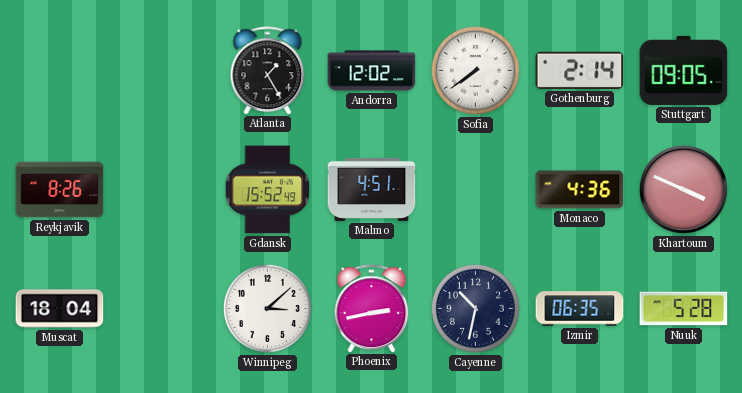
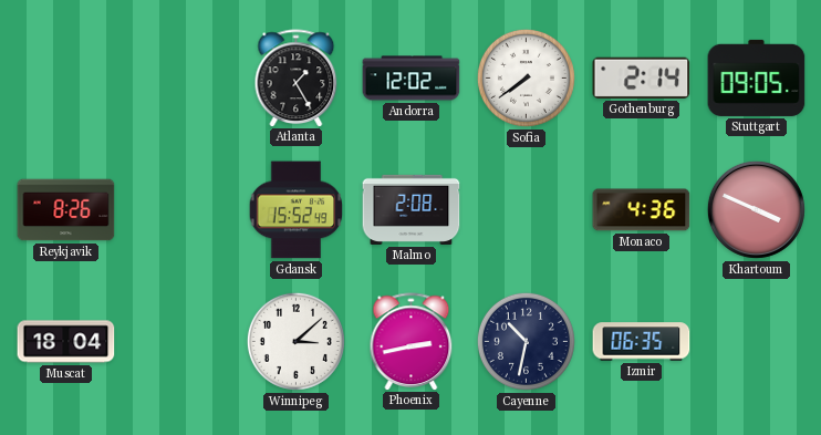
Malmo: 4:51 -> 2:08
Nuuk: 5:28 -> none
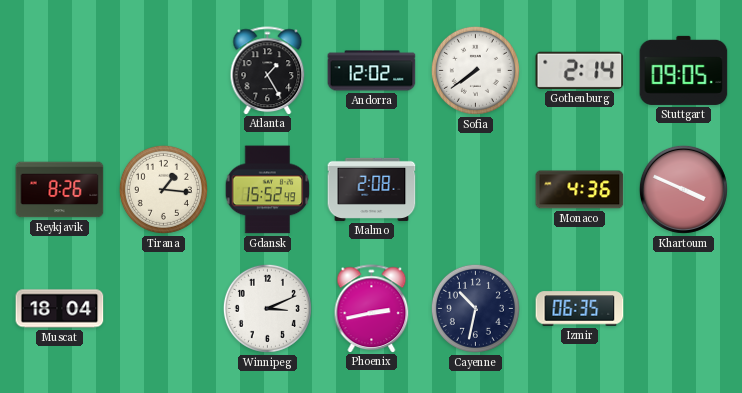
Tirana: none -> 1:16
Winnipeg: 3:08 -> 3:11
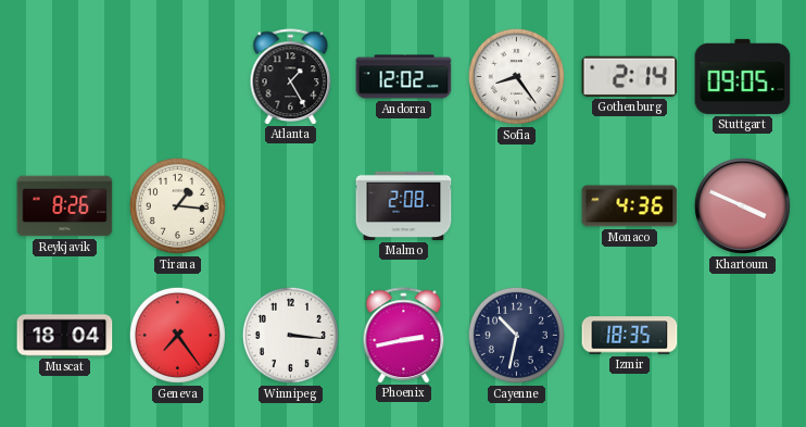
Sofia: 7:39 -> 8:24
Gdansk: 15:52 -> none
Geneva: none -> 7:24
Winnipeg: 3:11 -> 3:16
Izmir: 06:35 -> 18:35
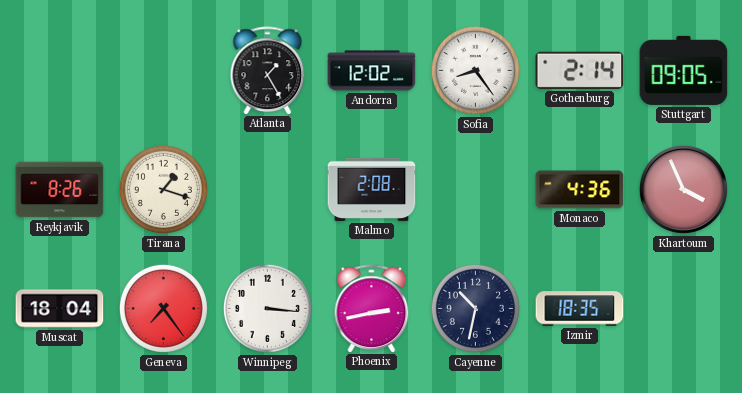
Tirana: 1:16 -> 1:18
Khartoum: 3:49 -> 3:56
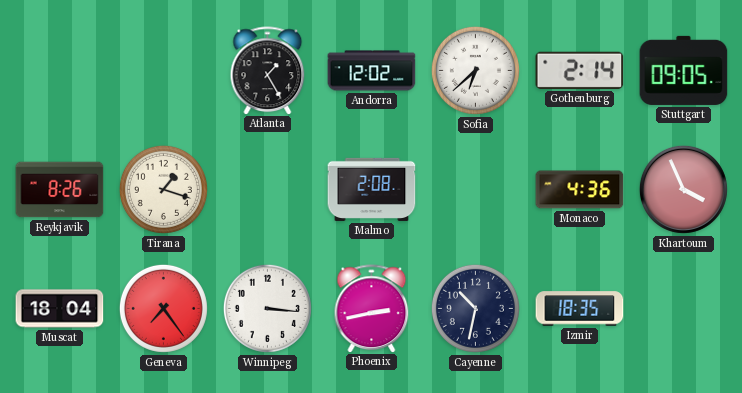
Sofia: 8:24 -> 6:38
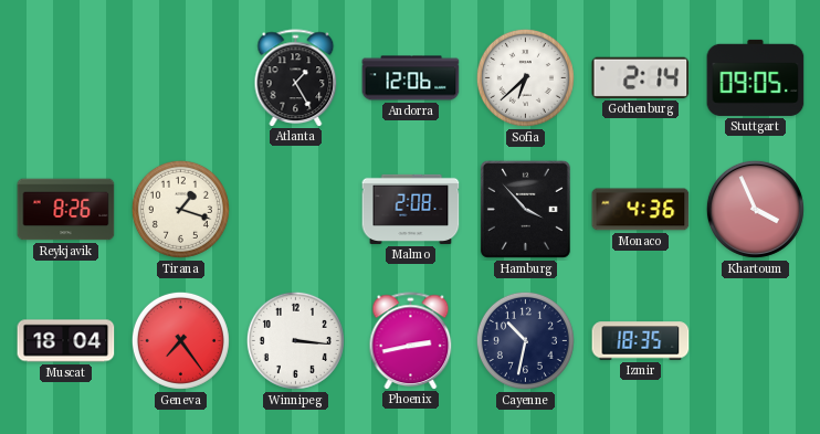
Andorra: 12:02 -> 12:06
Hamburg: none -> 3:53
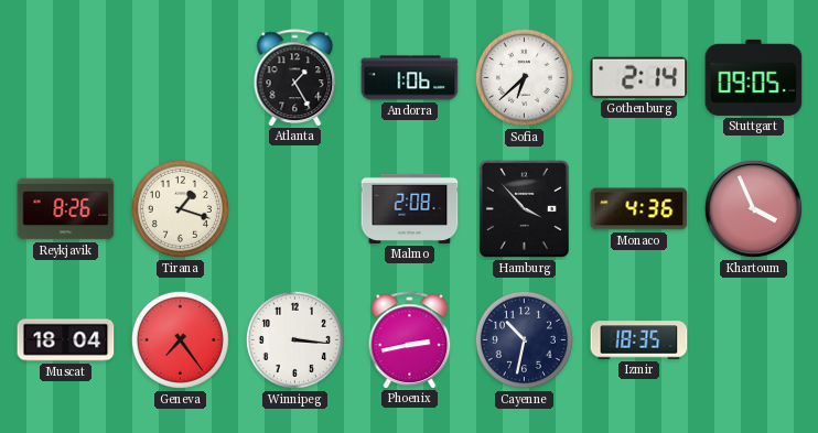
Andorra: 12:06 -> 1:06
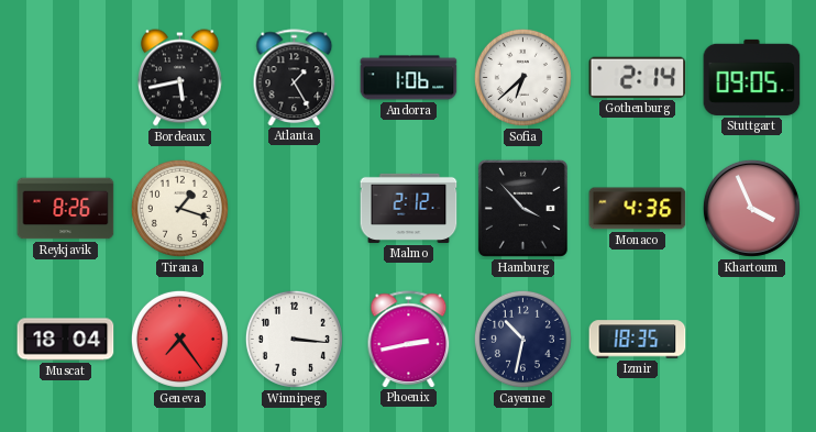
Bordeaux: none -> 5:43
Malmo: 2:08 -> 2:12
